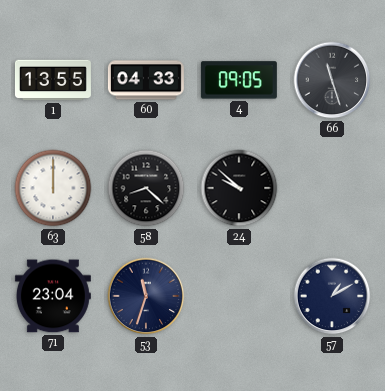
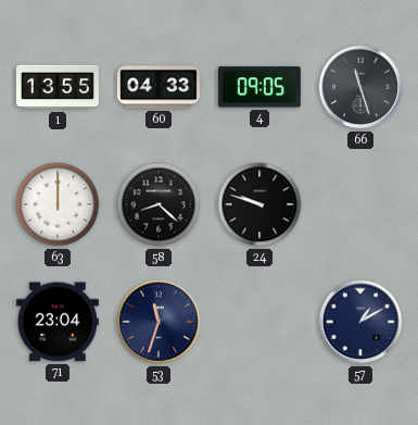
24: 9:52 -> 9:48
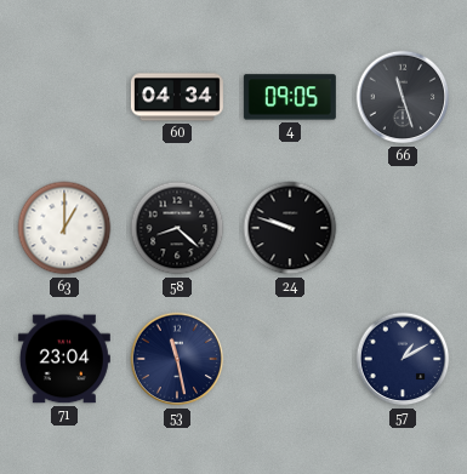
1: 13:55 -> none
60: 04:33 -> 04:34
63: 12:00 -> 1:00
53: 11:33 -> 11:28
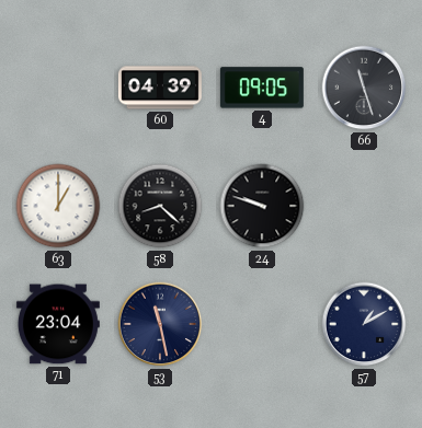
60: 04:34 -> 04:39
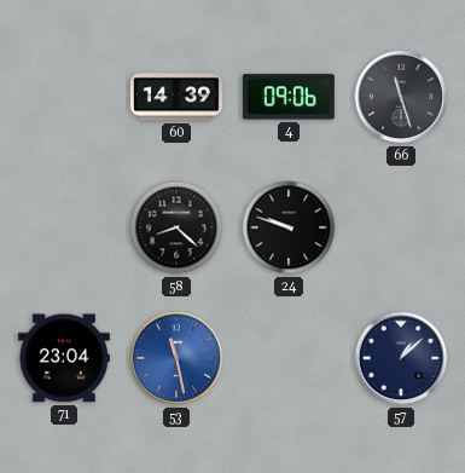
60: 04:39 -> 14:39
4: 09:05 -> 09:06
63: 1:00 -> none
53 dial: navy -> blue
57: 1:10 -> 1:08
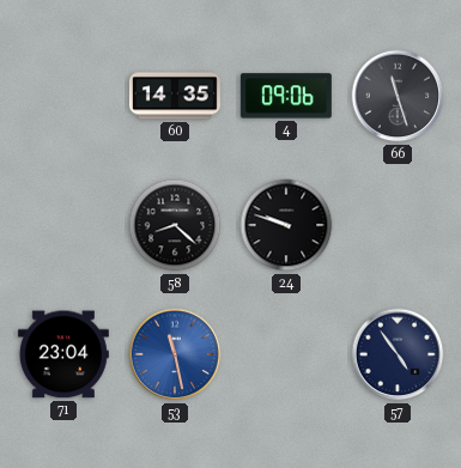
60: 14:39 -> 14:35
57: 1:08 -> 4:54
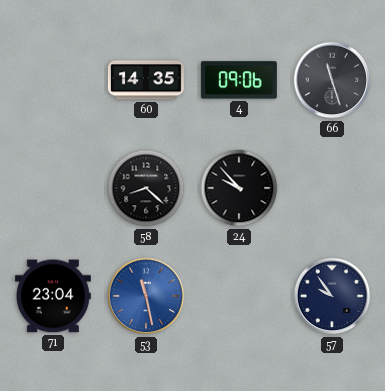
24: 9:48 -> 9:53
57: 4:54 -> 9:54
